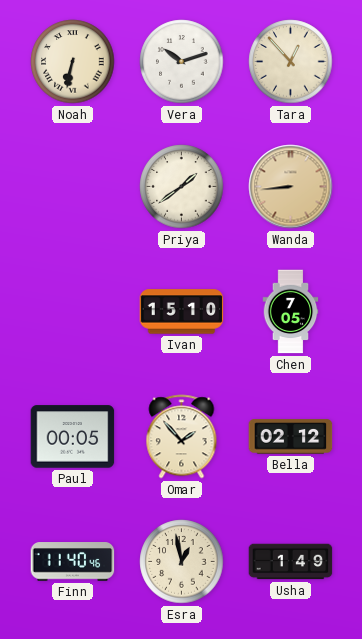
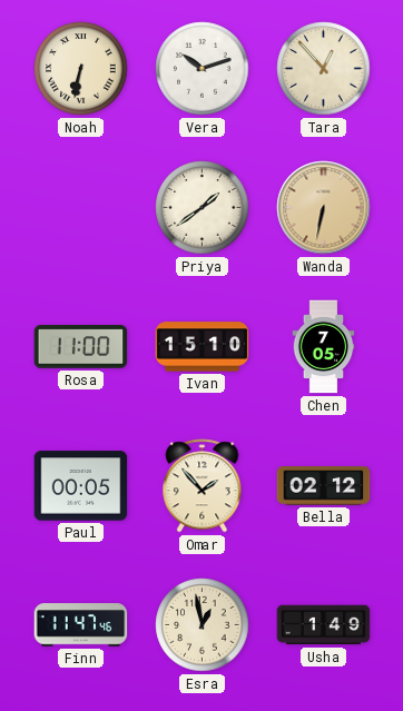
Wanda: 8:44 -> 6:32
Rosa: none -> 11:00
Finn: 11:40 -> 11:47
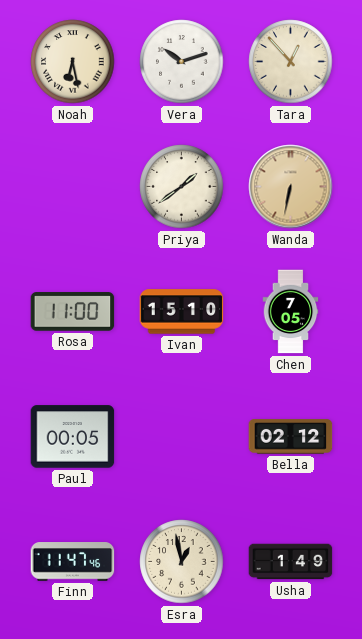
Noah: 6:32 -> 6:28
Omar: 1:53 -> none
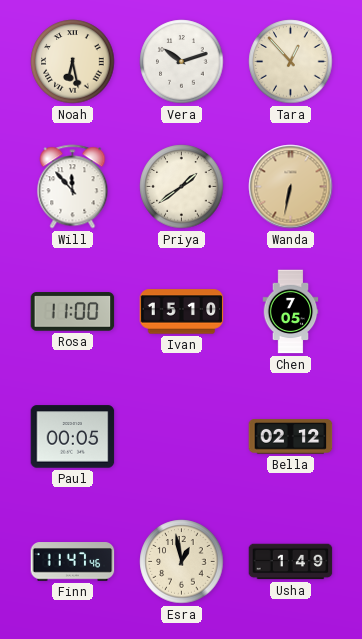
Will: none -> 11:53
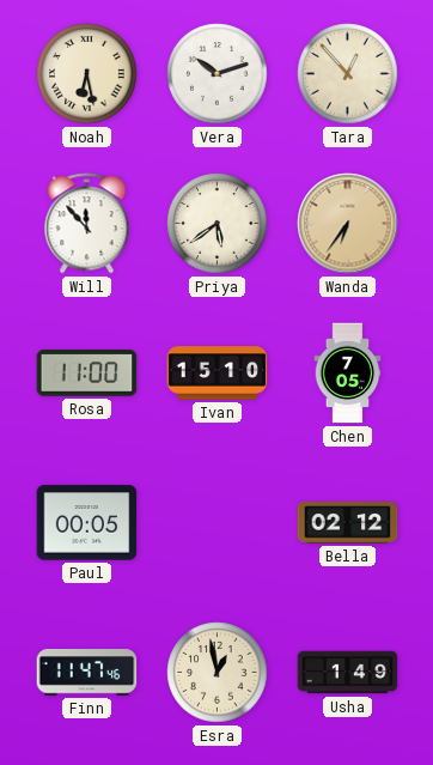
Priya: 1:39 -> 5:39
Wanda: 6:32 -> 6:36
